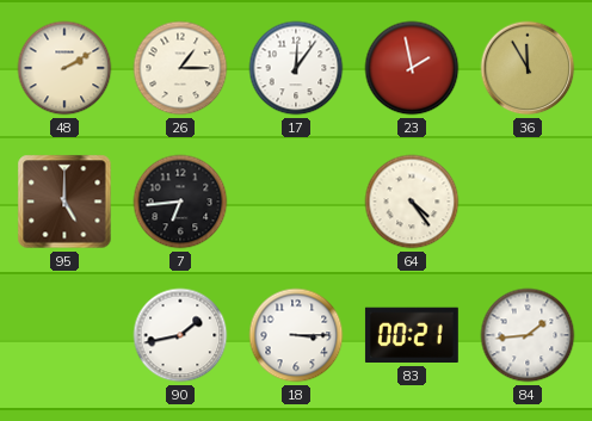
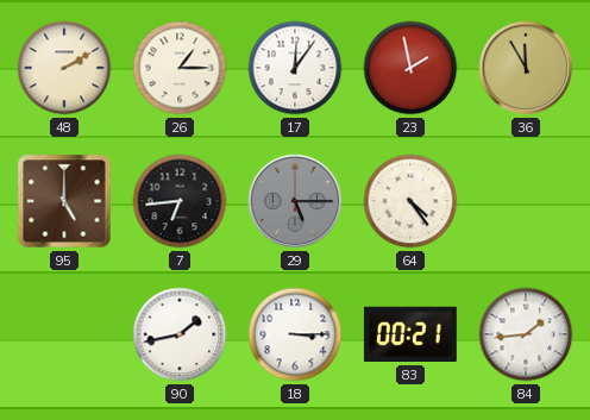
29: none -> 5:15
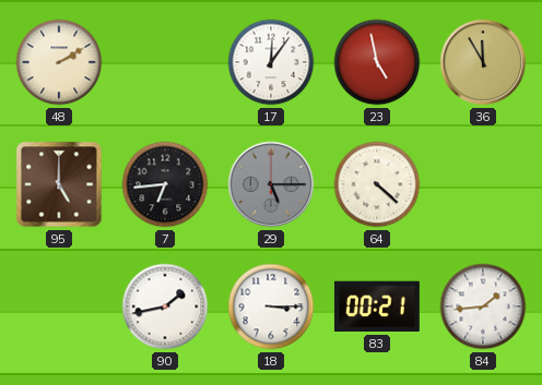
26: 1:15 -> none
23: 1:58 -> 4:58
64: 4:24 -> 4:22
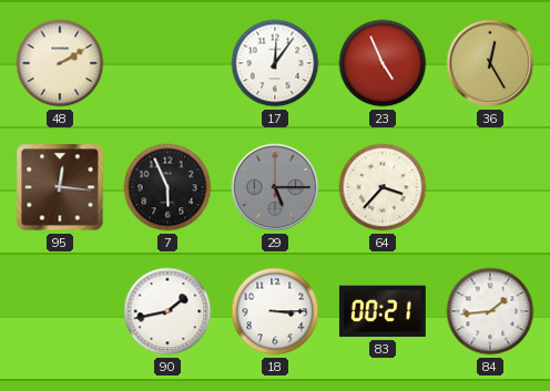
23: 4:58 -> 4:56
36: 11:55 -> 12:25
95: 5:00 -> 12:16
7: 6:44 -> 5:56
64: 4:22 -> 3:37
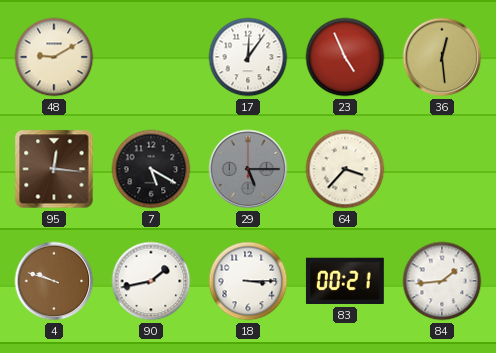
48: 2:10 -> 9:10
36: 12:25 -> 12:29
7: 5:56 -> 5:20
4: none -> 9:48
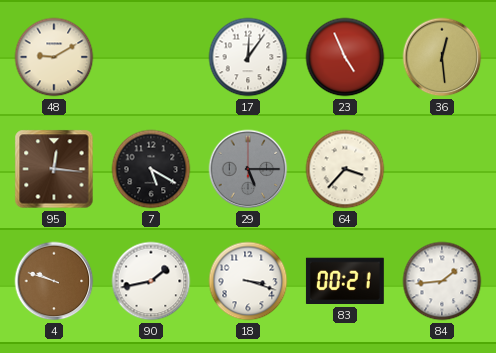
18: 3:15 -> 3:18
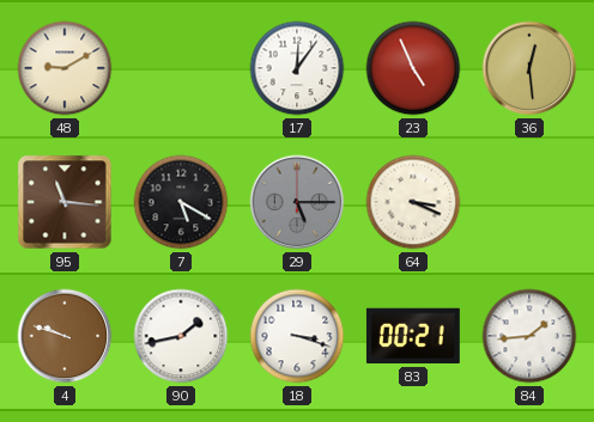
95: 12:16 -> 11:16
64: 3:37 -> 3:19
